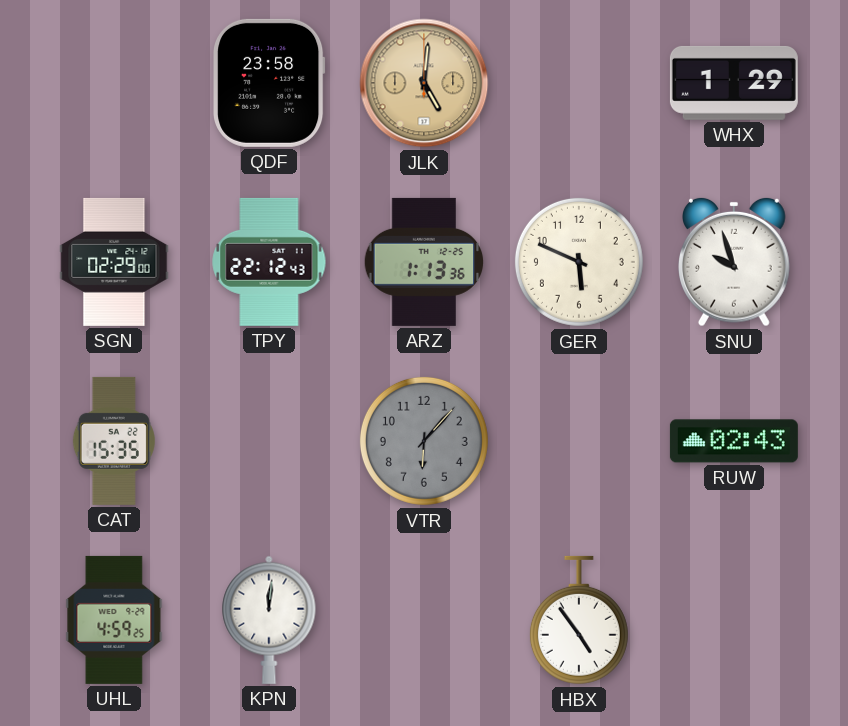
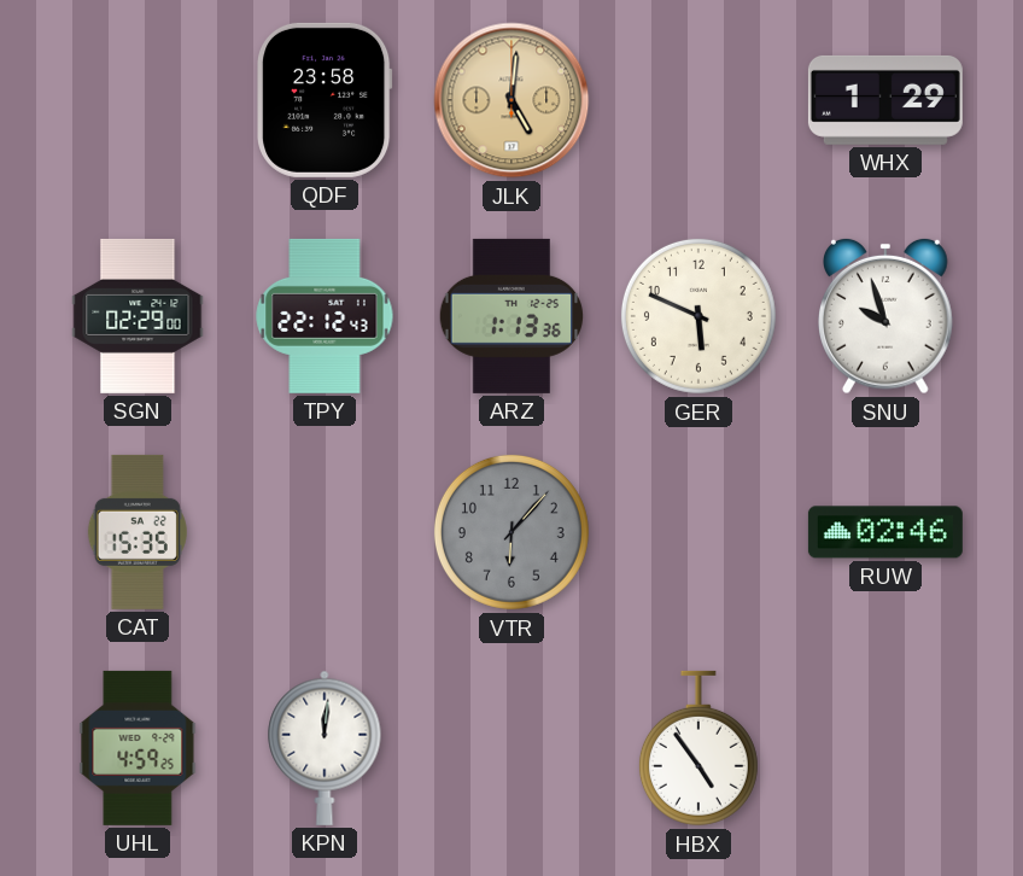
RUW: 02:43 -> 02:46
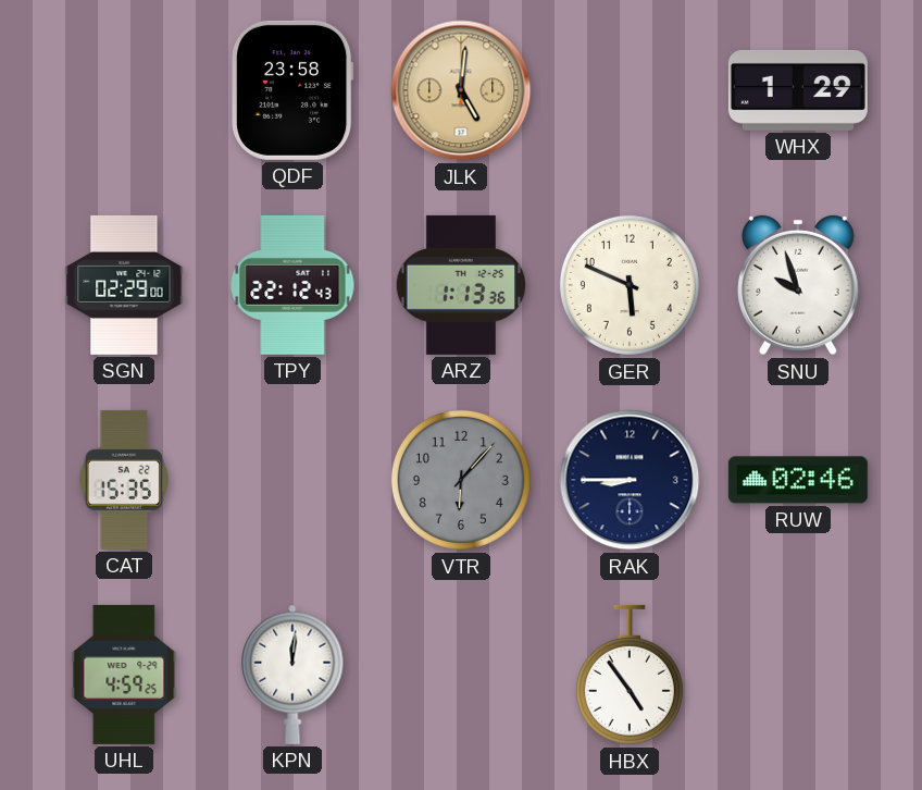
RAK: none -> 8:45
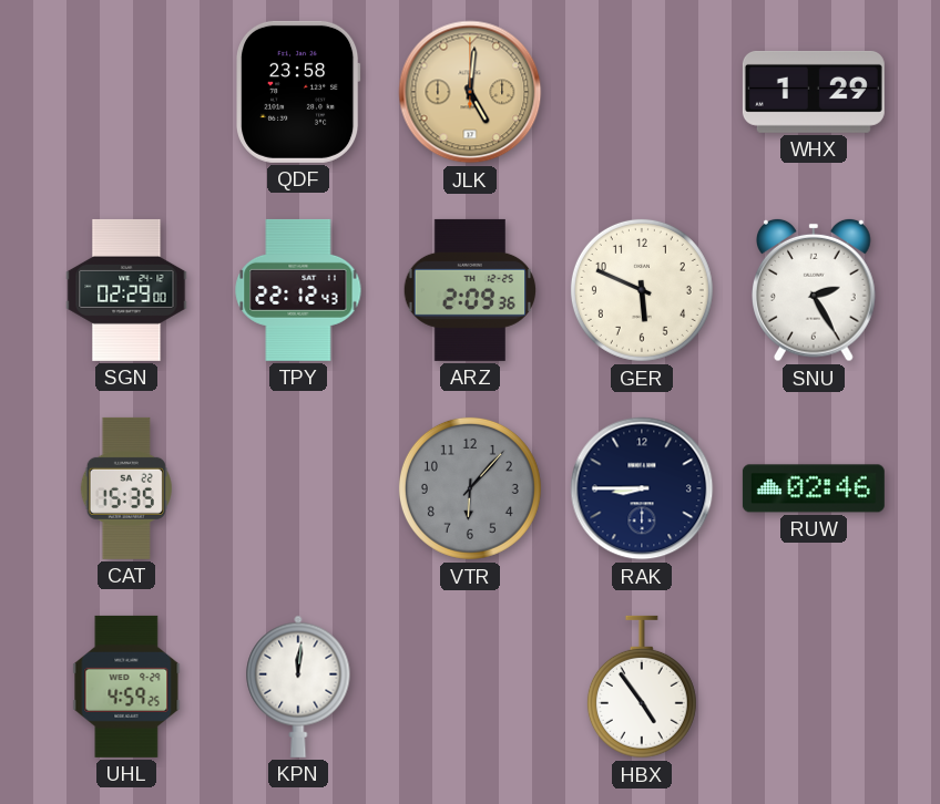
ARZ: 1:13 -> 2:09
SNU: 9:57 -> 2:25
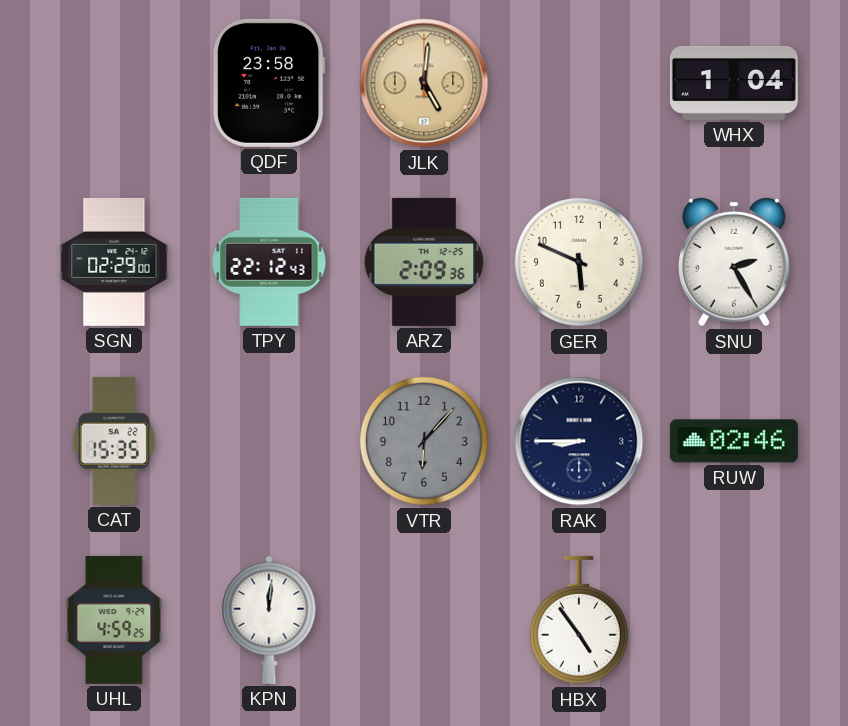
WHX: 1:29 -> 1:04
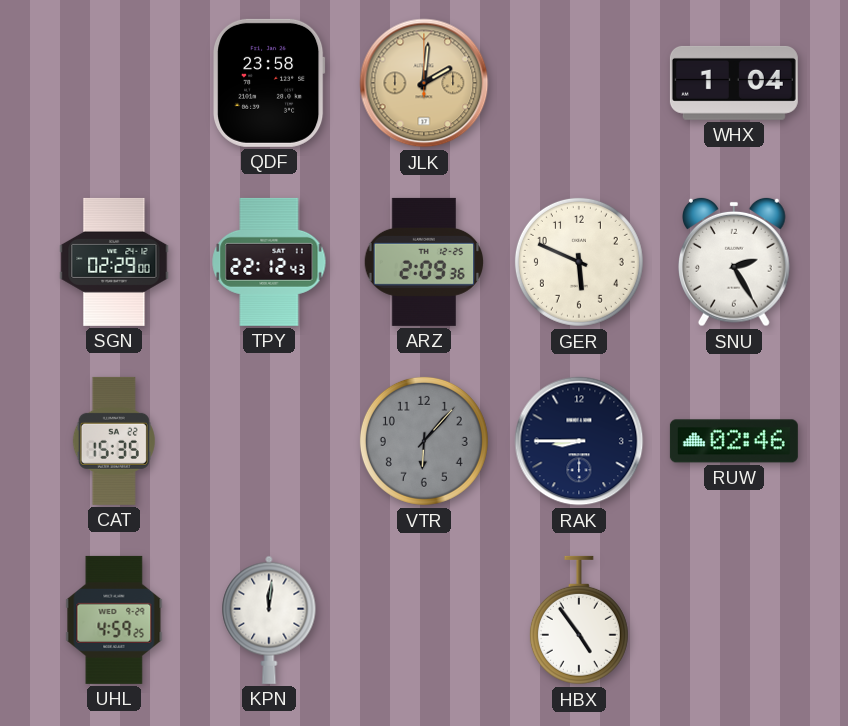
JLK: 5:01 -> 2:01
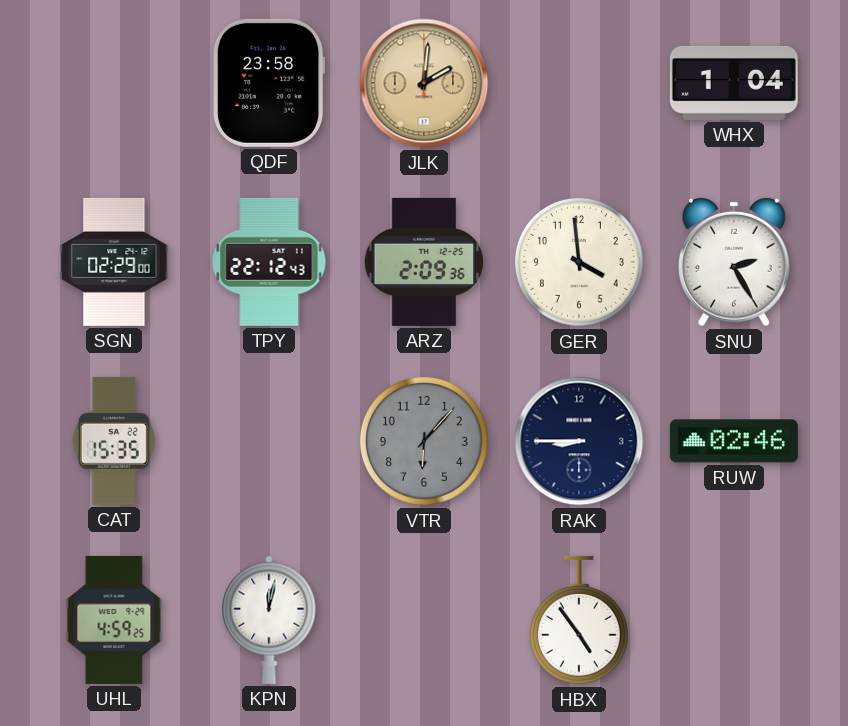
GER: 5:49 -> 3:59
KPN: 12:01 -> 12:02
